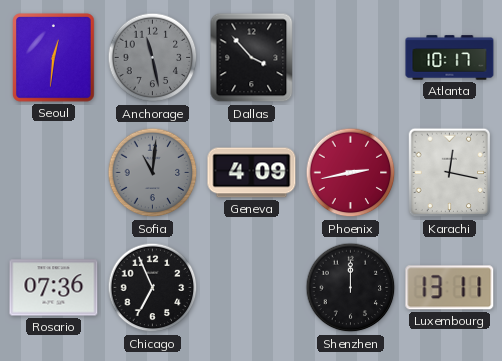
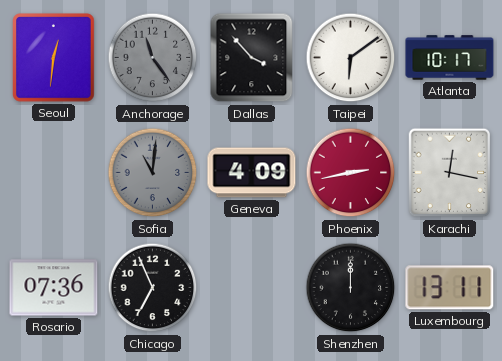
Anchorage: 11:28 -> 11:24
Taipei: none -> 6:09
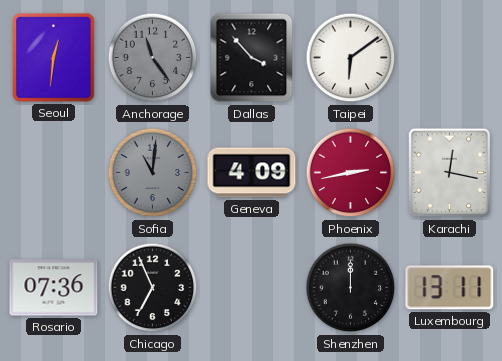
Atlanta: 10:17 -> none
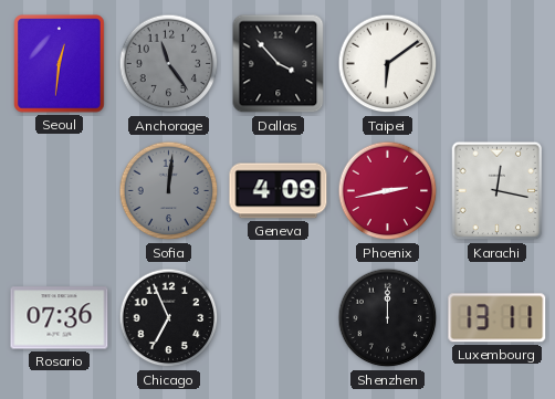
Sofia: 11:01 -> 12:01
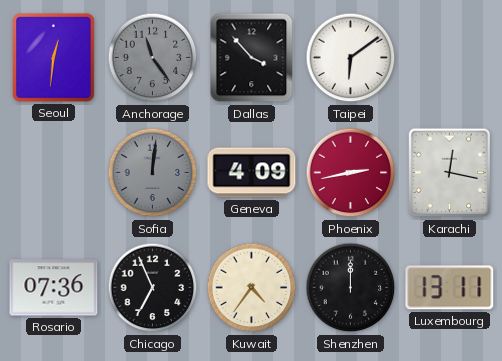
Kuwait: none -> 4:36
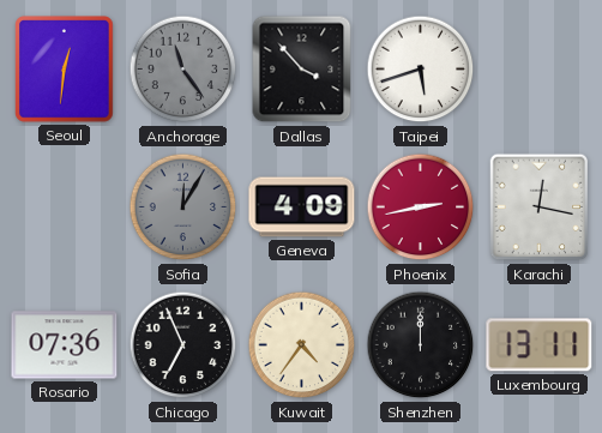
Taipei: 6:09 -> 5:42
Sofia: 12:01 -> 12:05
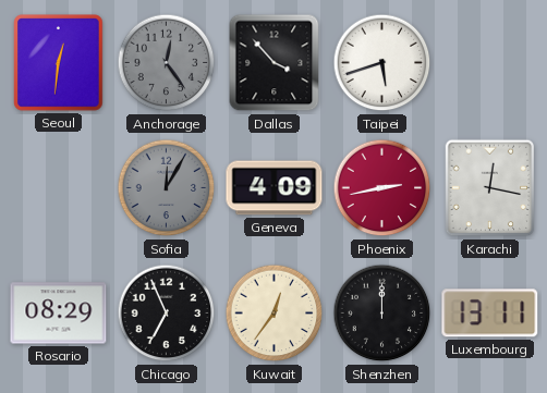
Anchorage: 11:24 -> 12:24
Rosario: 07:36 -> 08:29
Kuwait: 4:36 -> 12:36
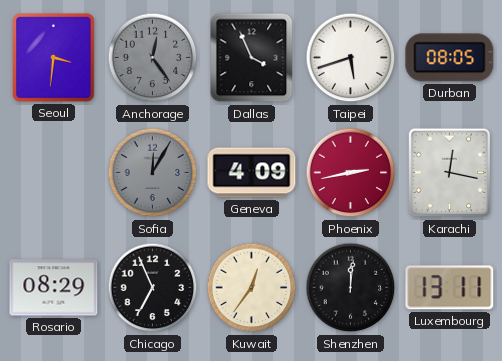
Seoul: 12:31 -> 3:31
Dallas: 3:53 -> 3:56
Durban: none -> 08:05
Shenzhen: 12:00 -> 12:01
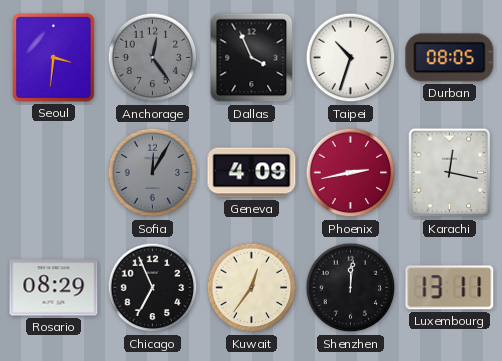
Taipei: 5:42 -> 10:33
